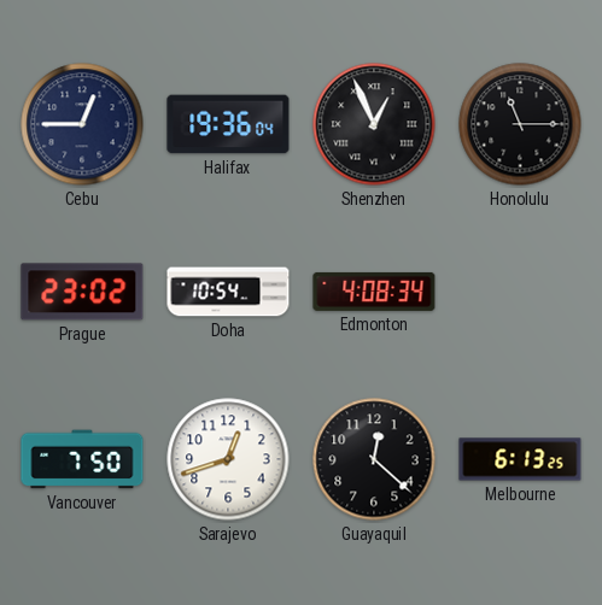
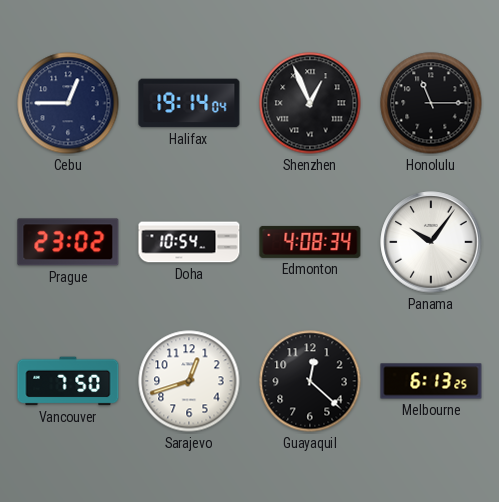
Halifax: 19:36 -> 19:14
Panama: none -> 10:06
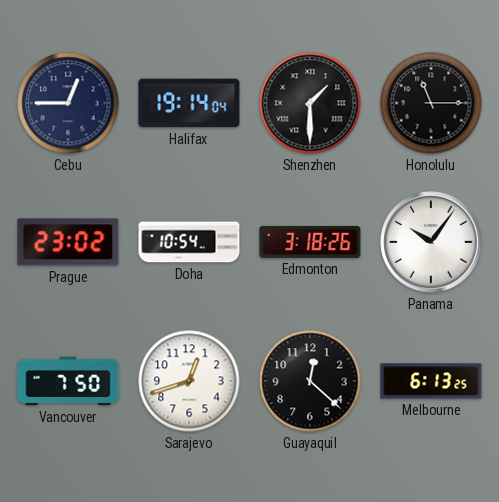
Shenzhen: 12:56 -> 1:30
Edmonton: 4:08 -> 3:18
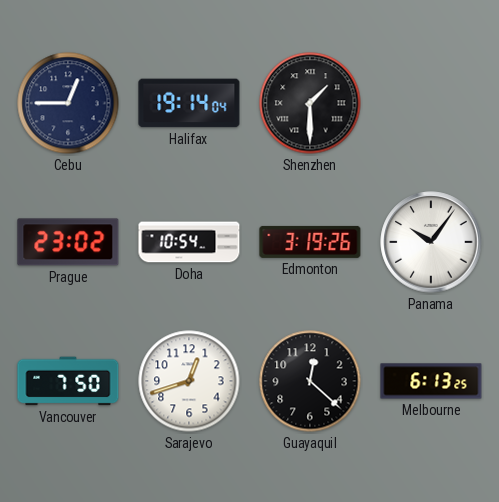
Honolulu: 11:15 -> none
Edmonton: 3:18 -> 3:19
